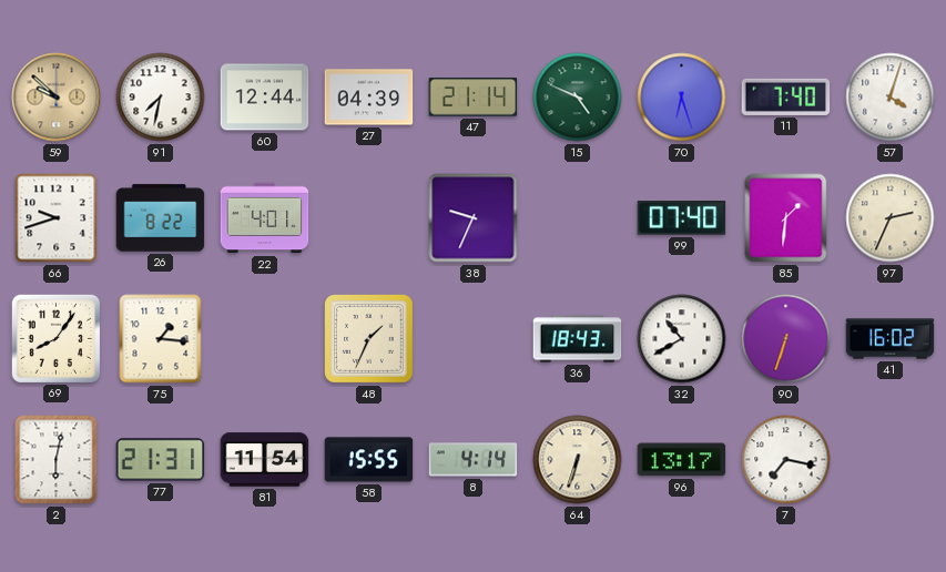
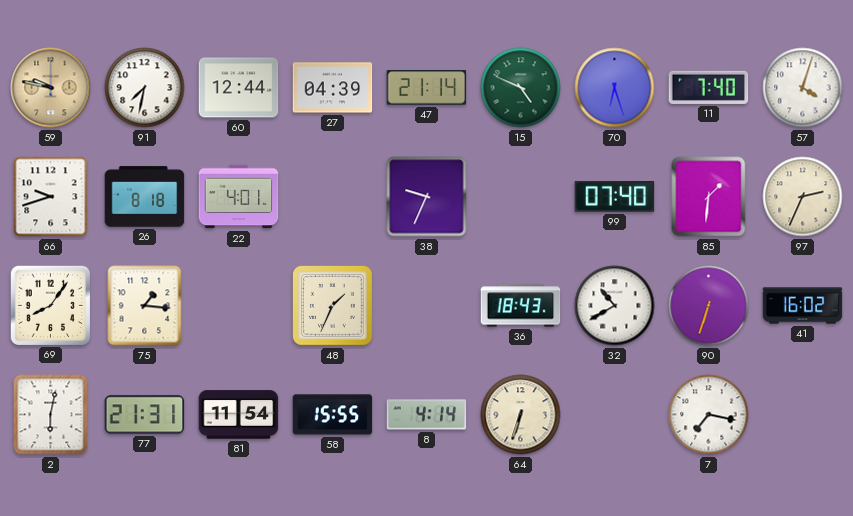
59: 9:52 -> 9:47
26: 8:22 -> 8:18
96: 13:17 -> none
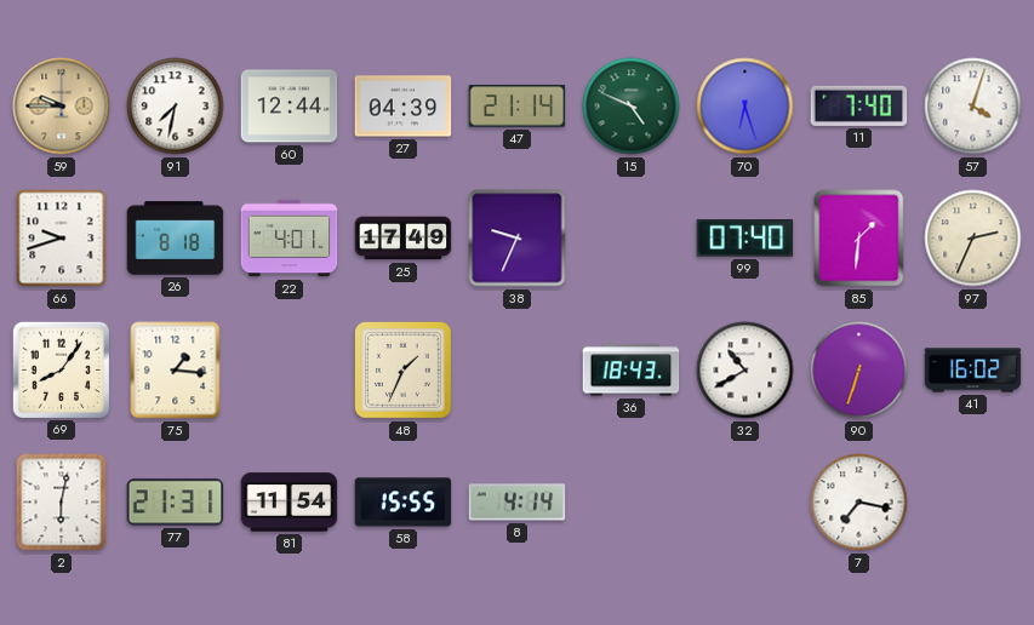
59: 9:47 -> 9:45
25: none -> 17:49
64: 6:33 -> none
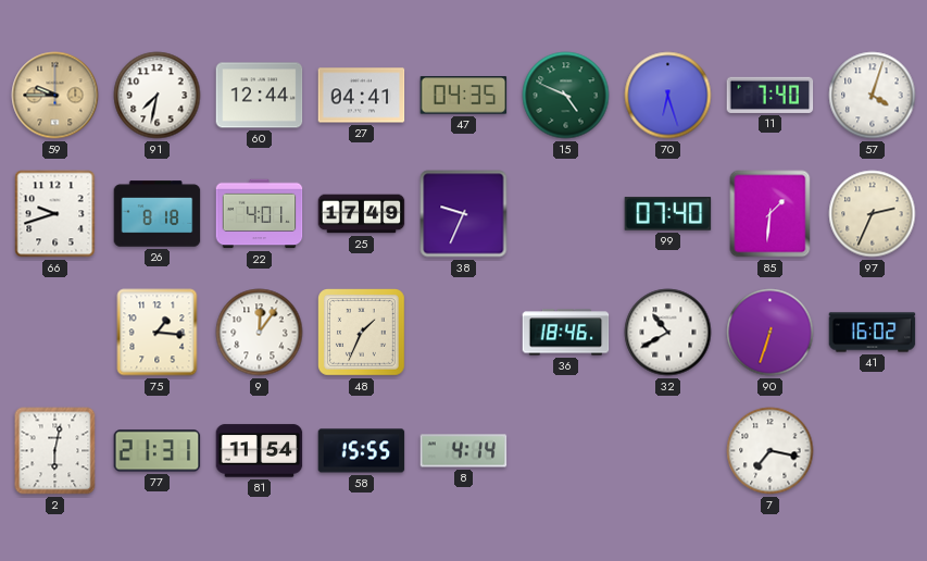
27: 04:39 -> 04:41
47: 21:14 -> 04:35
69: 8:06 -> none
9: none -> 12:06
36: 18:43 -> 18:46
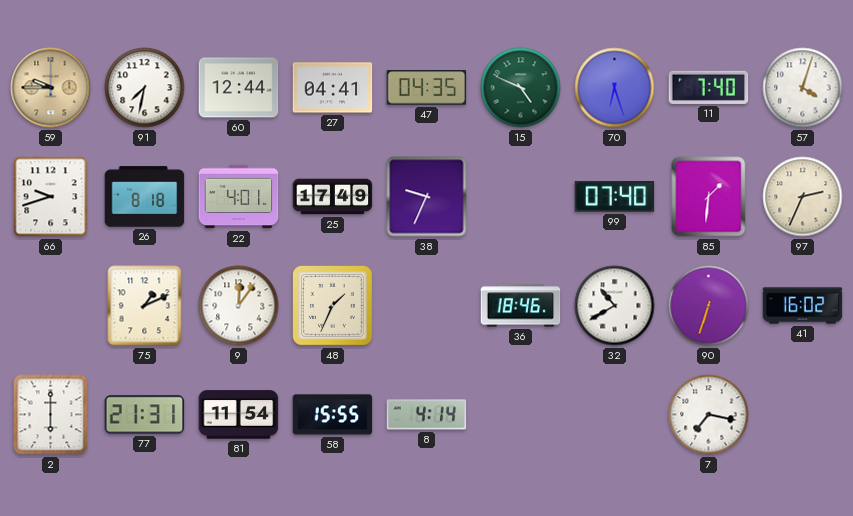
75: 1:16 -> 1:11
2: 6:02 -> 6:00
